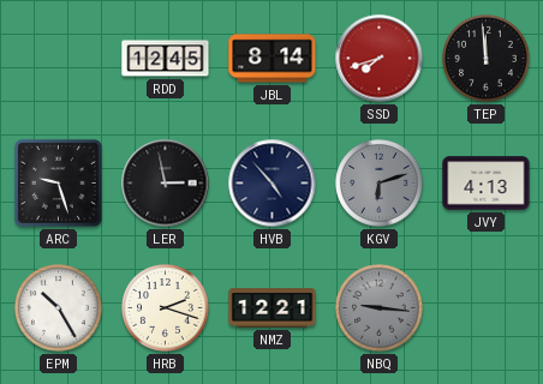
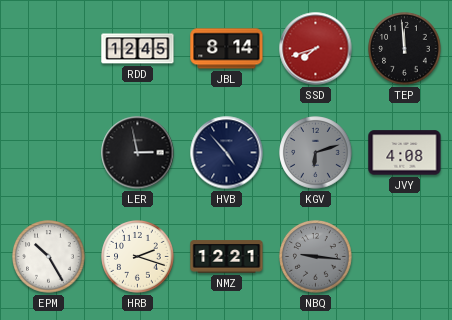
ARC: 9:27 -> none
JVY: 4:13 -> 4:08
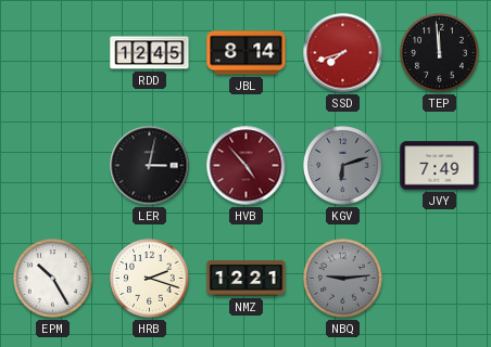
LER: 2:58 -> 3:02
HVB dial: navy -> burgundy
JVY: 4:08 -> 7:49
NBQ: 9:16 -> 9:14
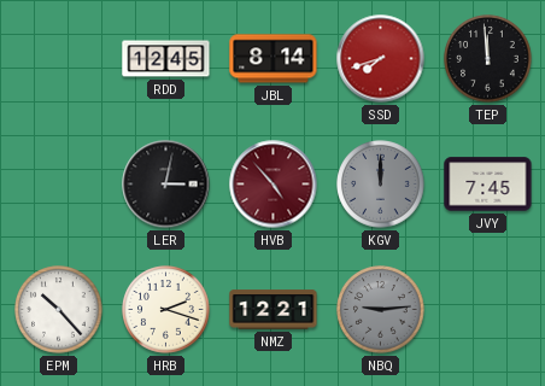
KGV: 6:12 -> 12:00
JVY: 7:49 -> 7:45
EPM: 10:25 -> 10:23
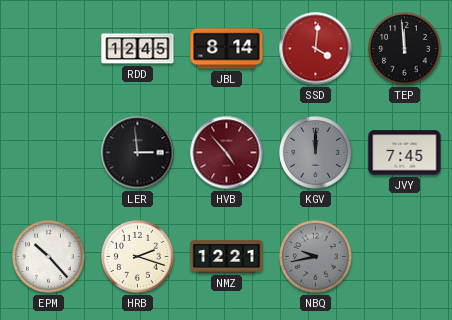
SSD: 7:42 -> 4:01
LER: 3:02 -> 2:59
NBQ: 9:14 -> 9:43
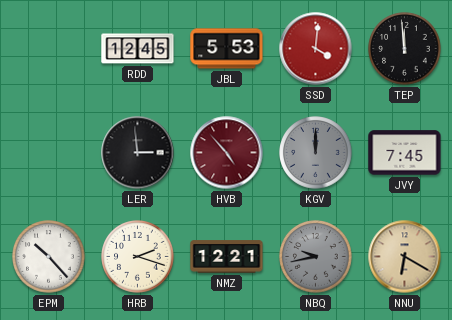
JBL: 8:14 -> 5:53
NNU: none -> 6:20
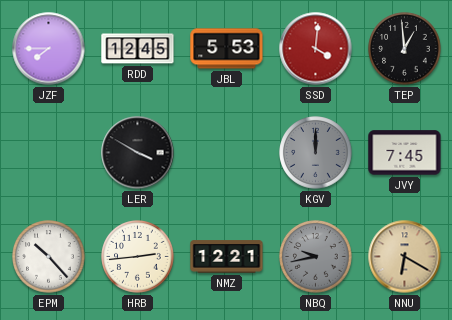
JZF: none -> 7:45
TEP: 11:59 -> 12:59
LER: 2:59 -> 3:50
HVB: 4:53 -> none
HRB: 2:18 -> 2:44
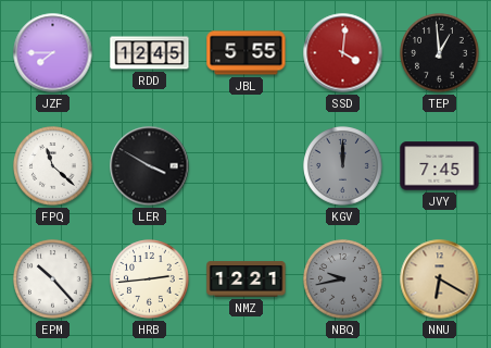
JBL: 5:53 -> 5:55
FPQ: none -> 11:22
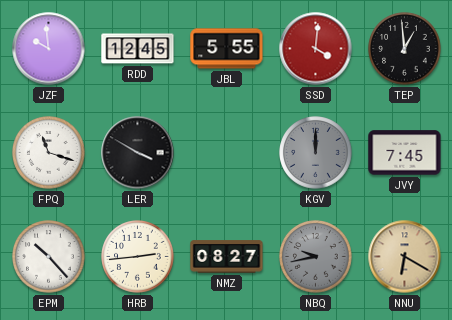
JZF: 7:45 -> 9:59
FPQ: 11:22 -> 11:18
NMZ: 12:21 -> 08:27
